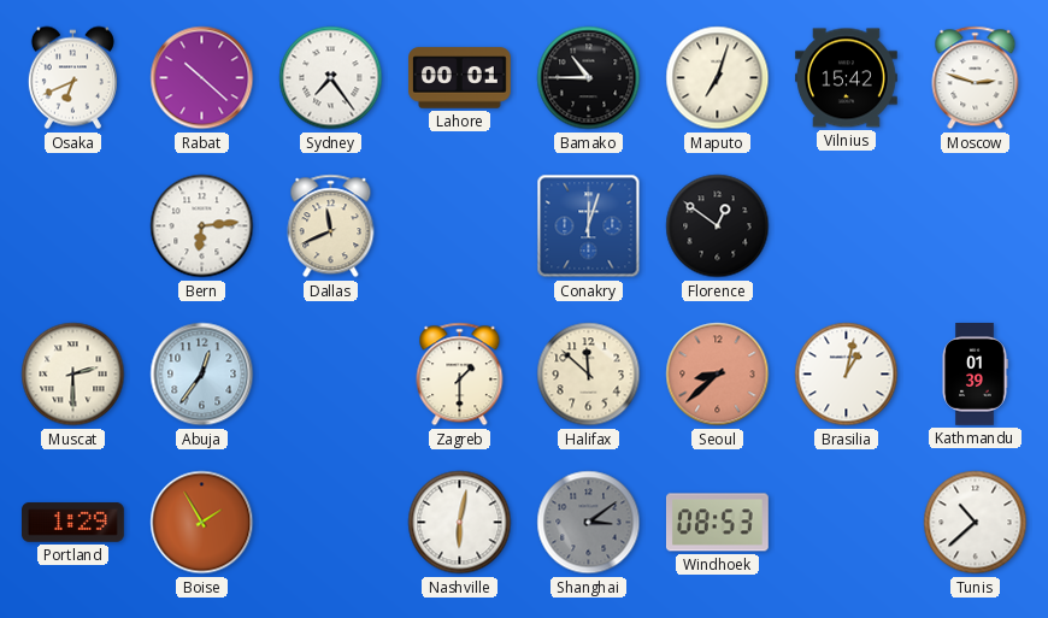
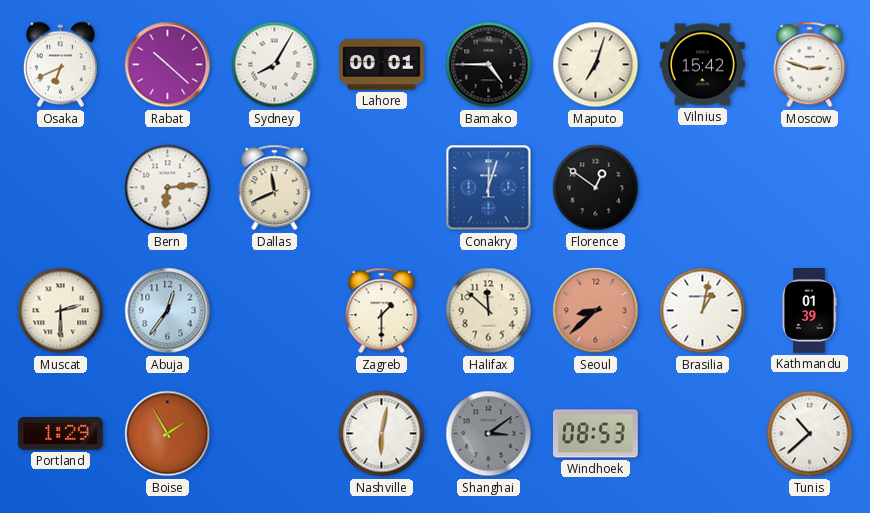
Sydney: 7:24 -> 8:05
Bamako: 10:45 -> 4:45
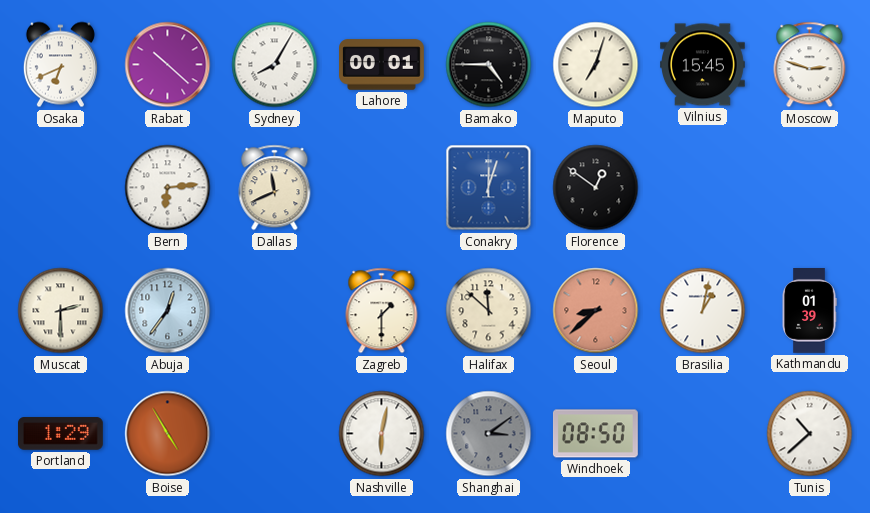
Vilnius: 15:42 -> 15:45
Boise: 1:55 -> 4:55
Windhoek: 08:53 -> 08:50
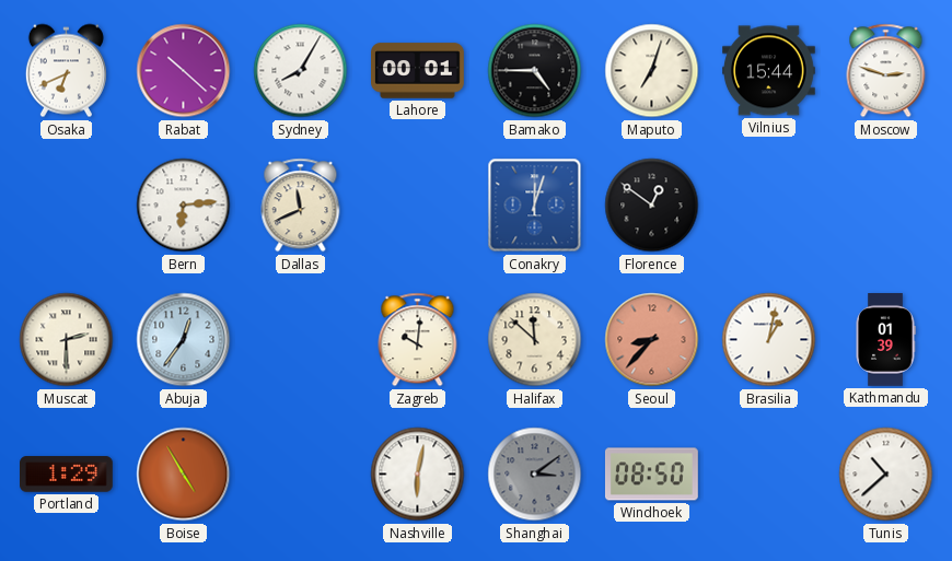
Vilnius: 15:45 -> 15:44
Zagreb: 1:30 -> 10:01
Seoul: 8:38 -> 8:37
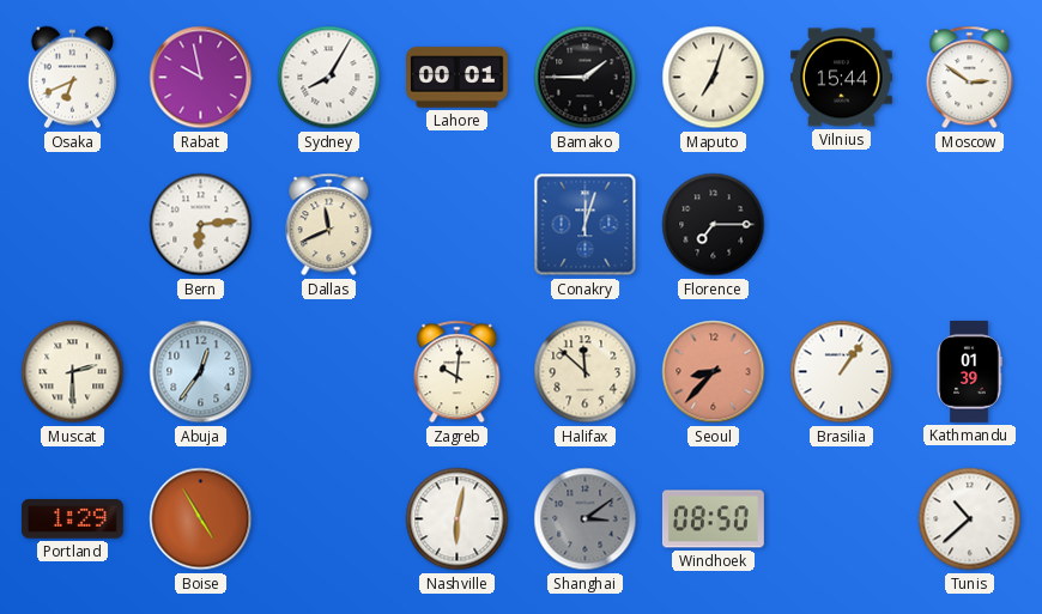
Rabat: 10:22 -> 9:58
Bamako: 4:45 -> 1:45
Moscow: 2:48 -> 2:51
Florence: 12:51 -> 7:15
Brasilia: 1:02 -> 1:06
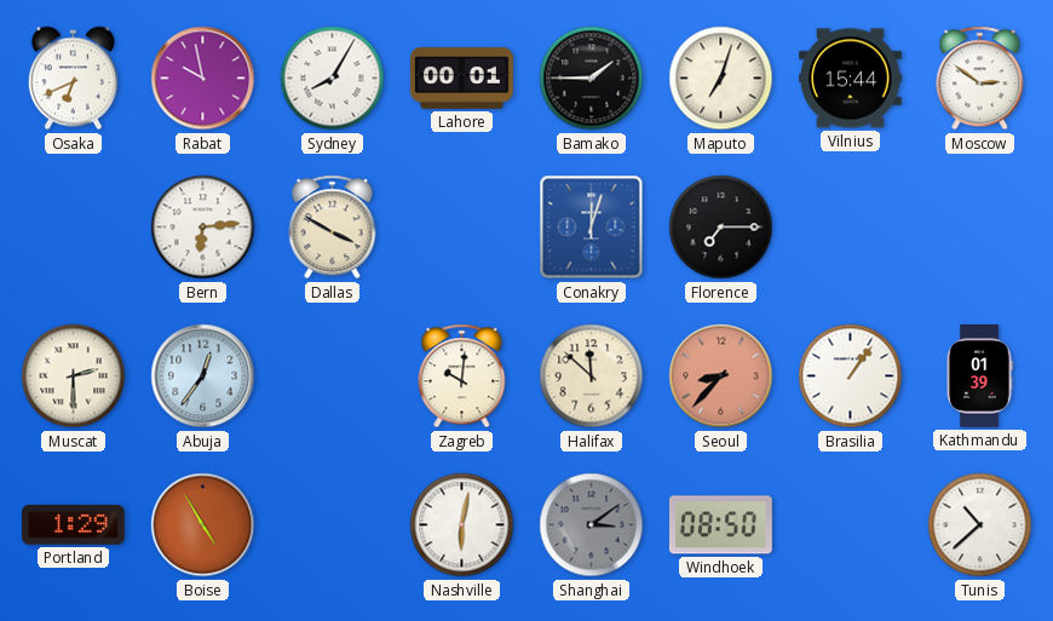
Dallas: 11:41 -> 3:50
